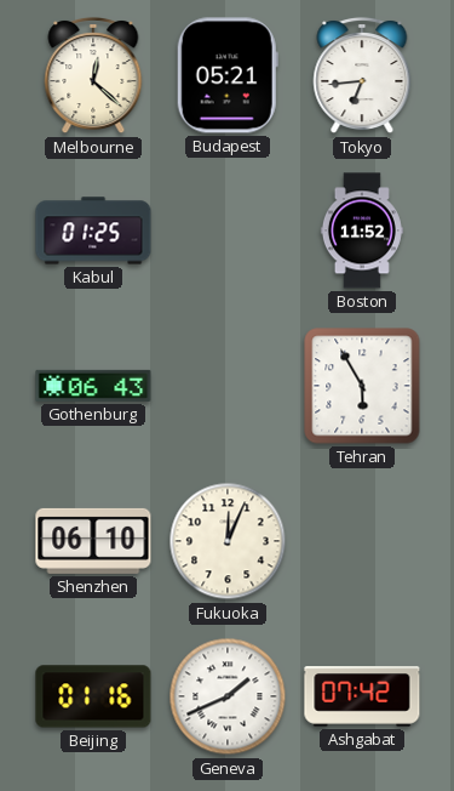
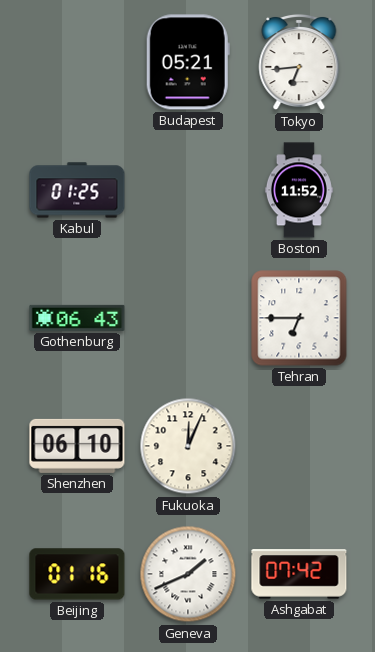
Melbourne: 12:22 -> none
Tehran: 5:55 -> 6:45
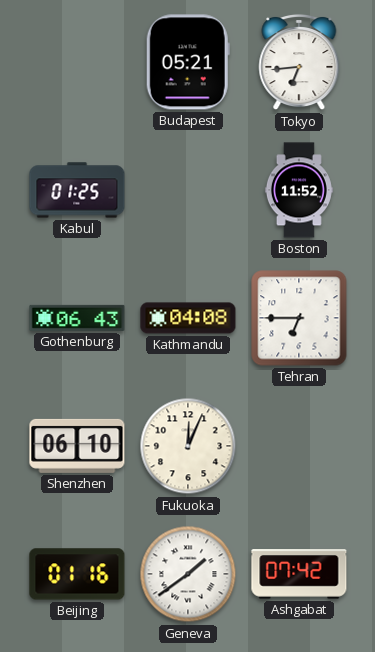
Kathmandu: none -> 04:08
Geneva: 1:41 -> 1:39
